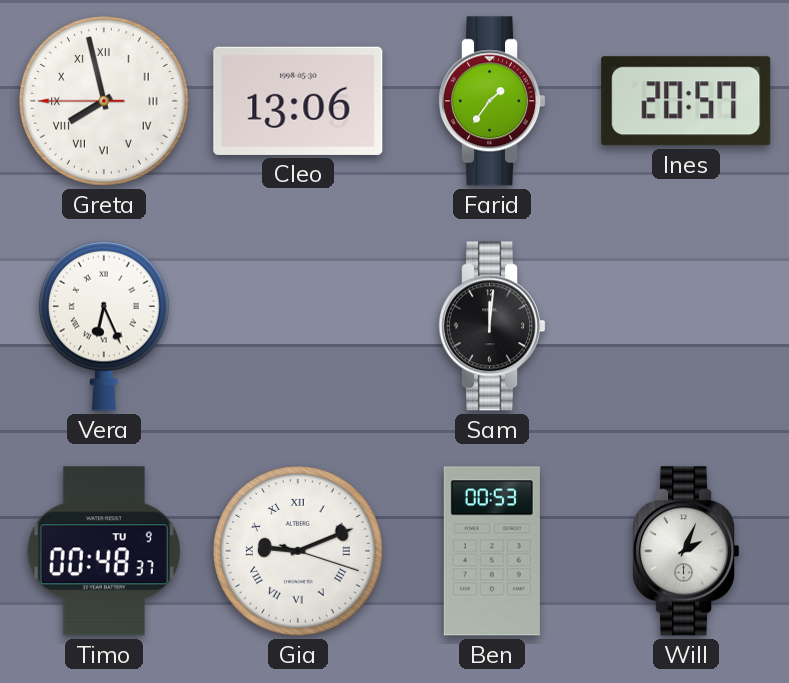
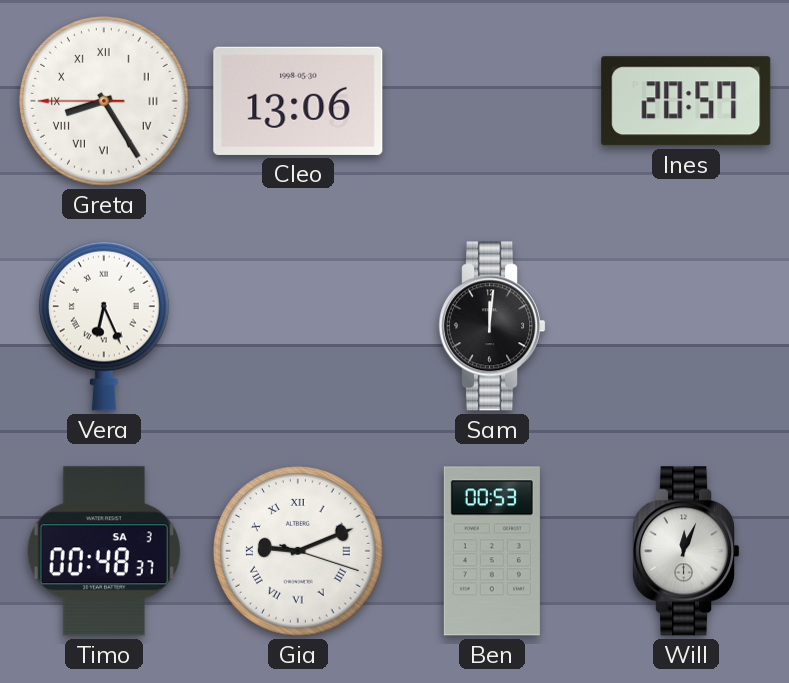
Greta: 7:57 -> 8:24
Farid: 1:36 -> none
Timo date: TU 9 -> SA 3
Will: 2:04 -> 12:04
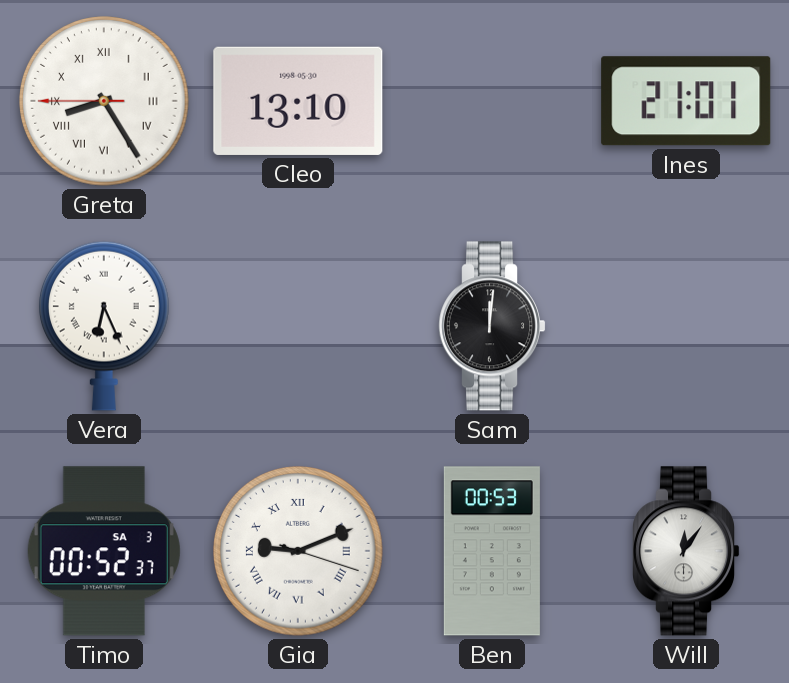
Cleo: 13:06 -> 13:10
Ines: 20:57 -> 21:01
Timo: 00:48 -> 00:52
Will: 12:04 -> 12:06
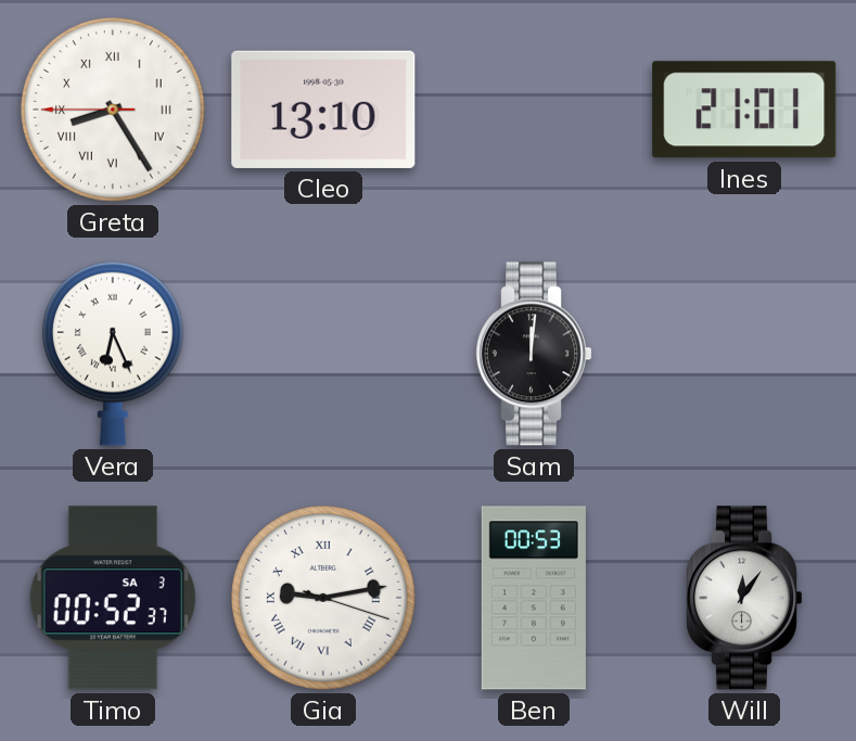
Gia: 9:11 -> 9:13
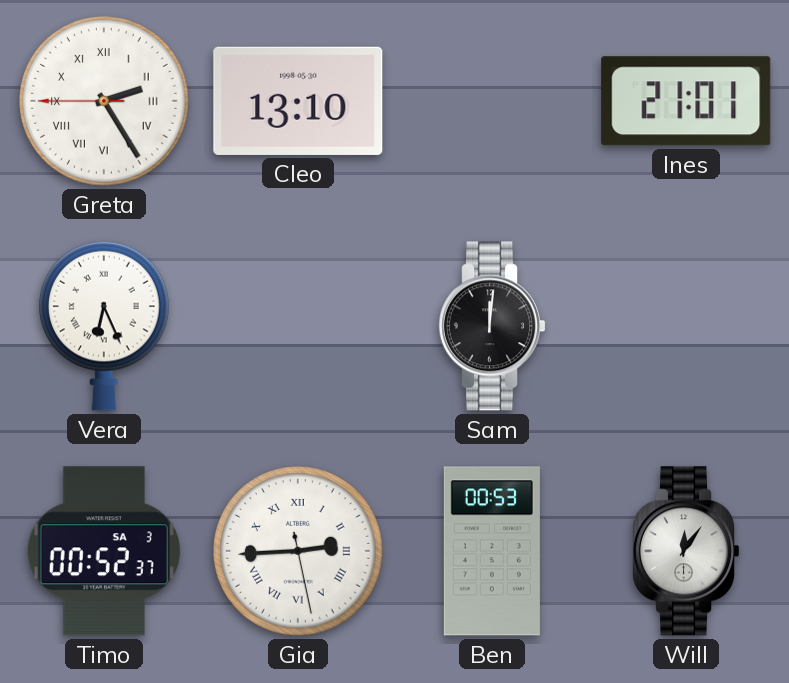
Greta: 8:24 -> 2:24
Gia: 9:13 -> 2:44
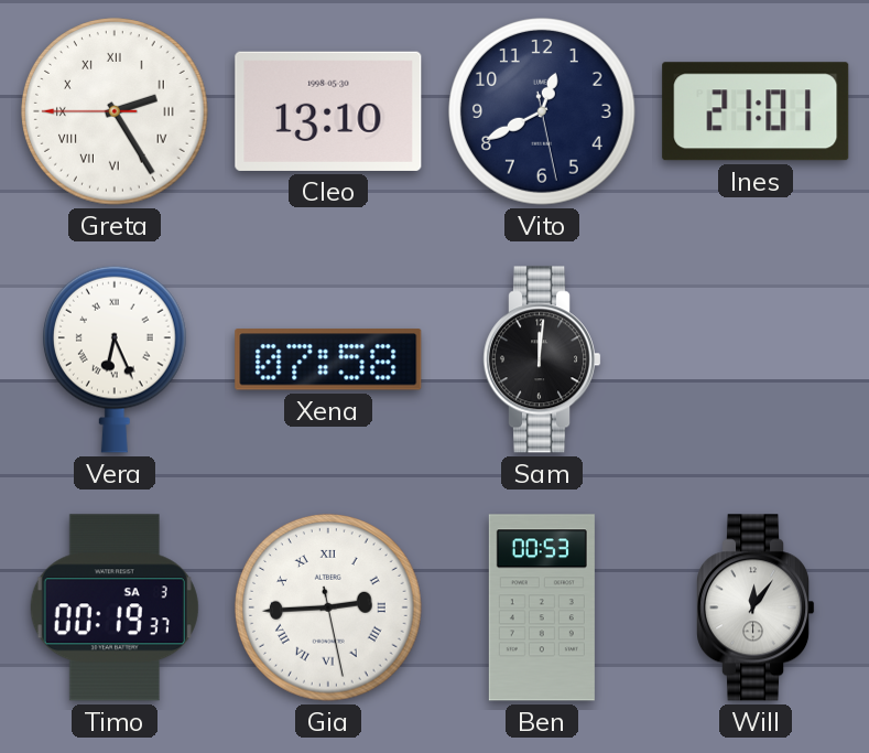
Vito: none -> 12:40
Xena: none -> 07:58
Timo: 00:52 -> 00:19
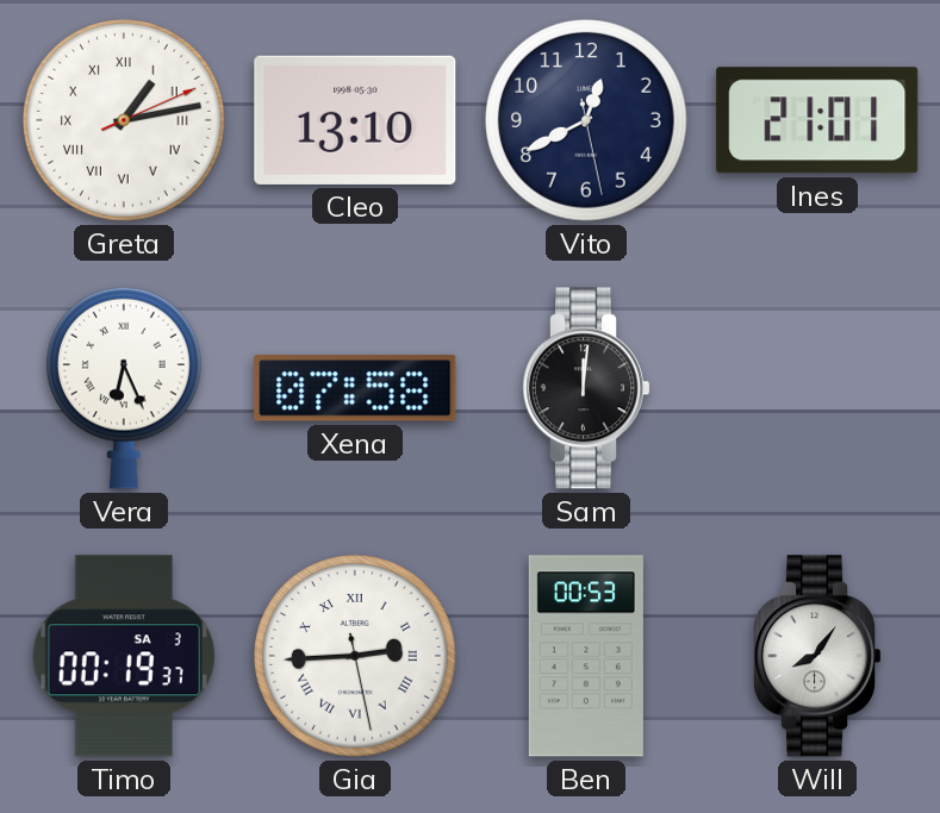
Greta: 2:24 -> 1:13
Will: 12:06 -> 8:06
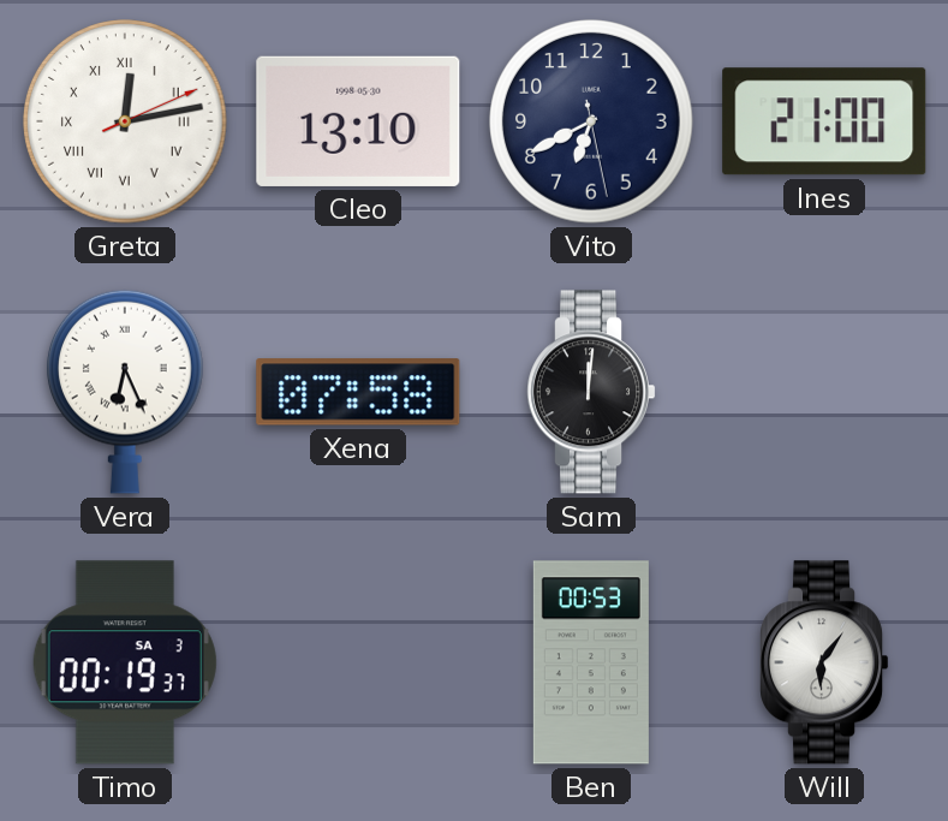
Greta: 1:13 -> 12:13
Vito: 12:40 -> 6:40
Ines: 21:01 -> 21:00
Gia: 2:44 -> none
Will: 8:06 -> 6:06
